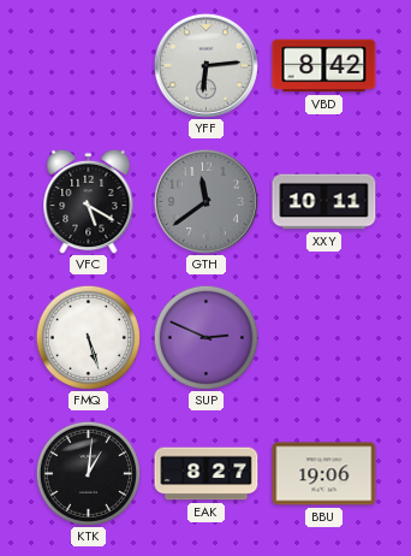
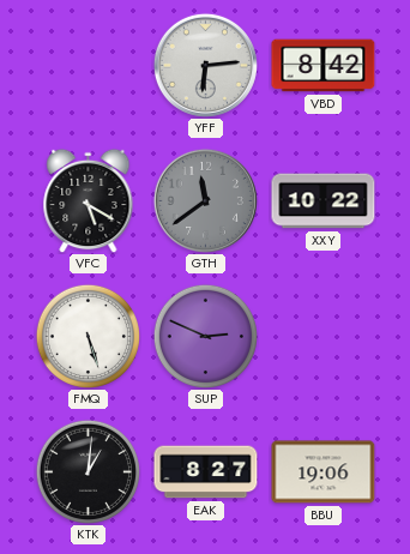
XXY: 10:11 -> 10:22
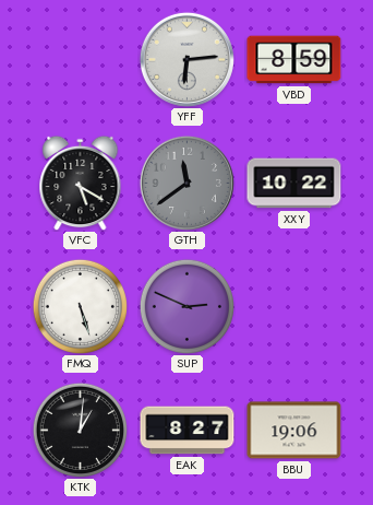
VBD: 8:42 -> 8:59
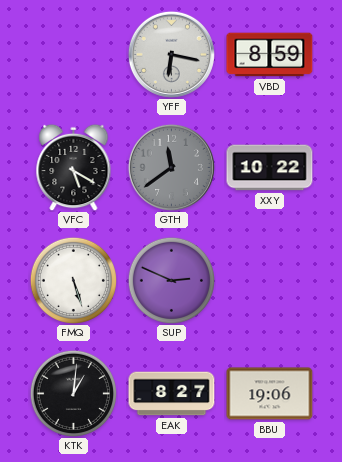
YFF: 6:14 -> 6:17
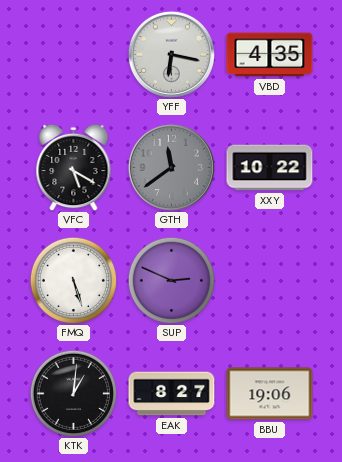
VBD: 8:59 -> 4:35
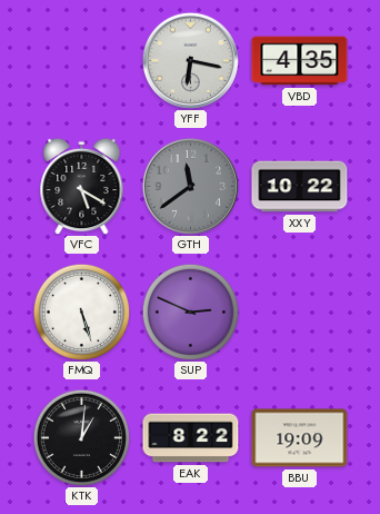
EAK: 8:27 -> 8:22
BBU: 19:06 -> 19:09
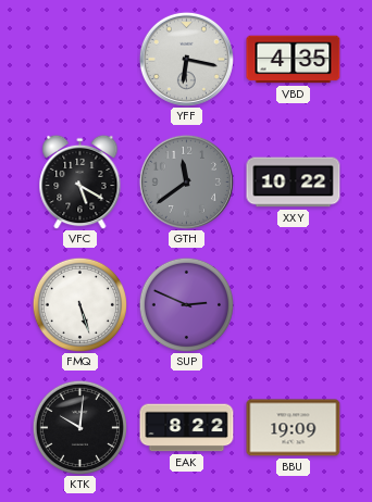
KTK: 1:01 -> 10:01
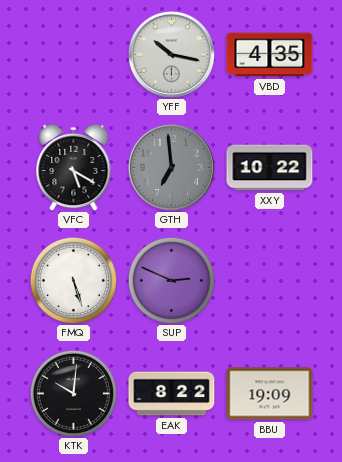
YFF: 6:17 -> 10:17
GTH: 11:39 -> 6:59
